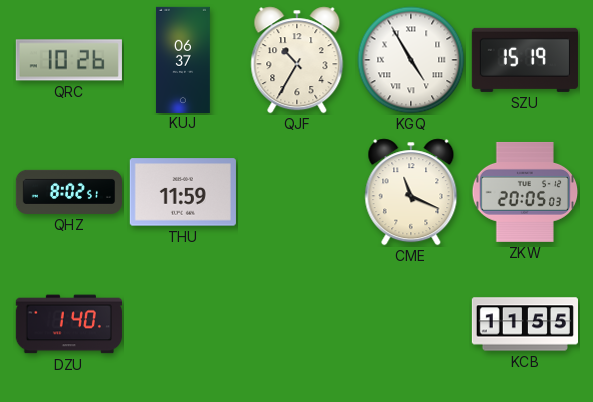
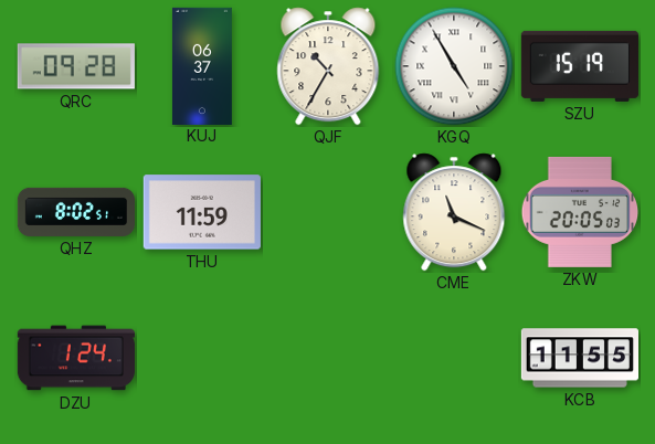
QRC: 10:26 -> 09:28
DZU: 1:40 -> 1:24
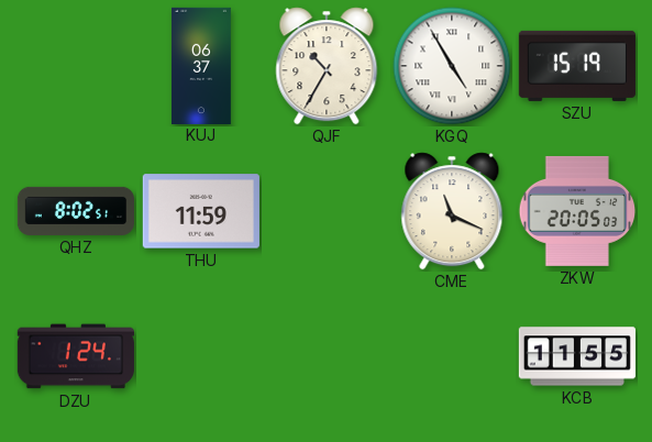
QRC: 09:28 -> none
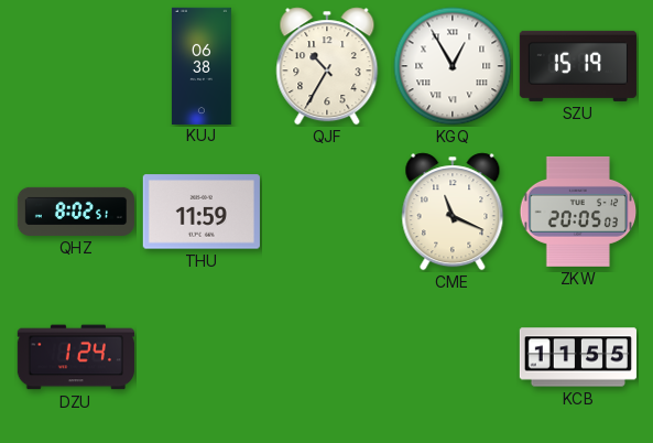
KUJ: 06:37 -> 06:38
KGQ: 4:55 -> 12:55
